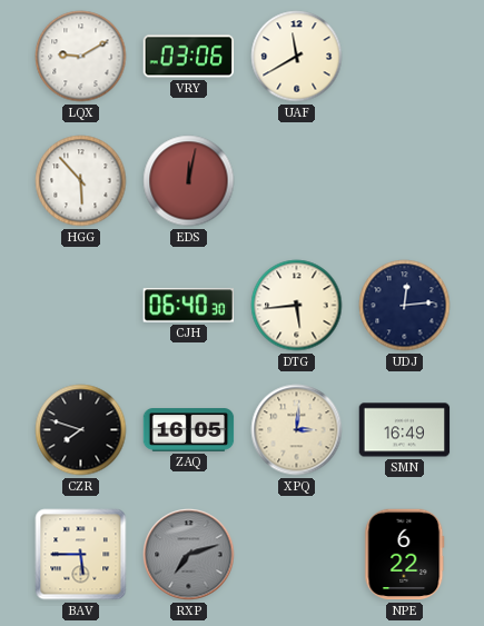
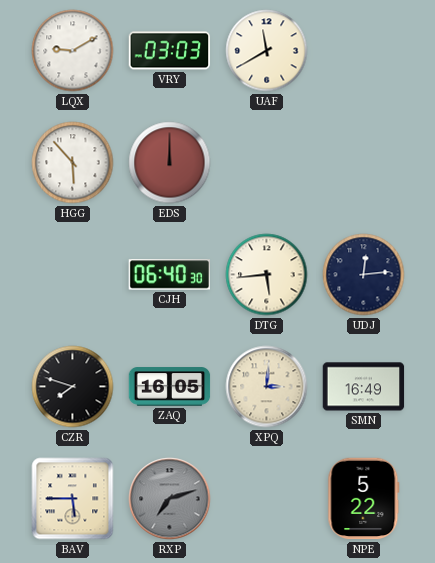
VRY: 03:06 -> 03:03
EDS: 12:02 -> 12:00
NPE: 6:22 -> 5:22
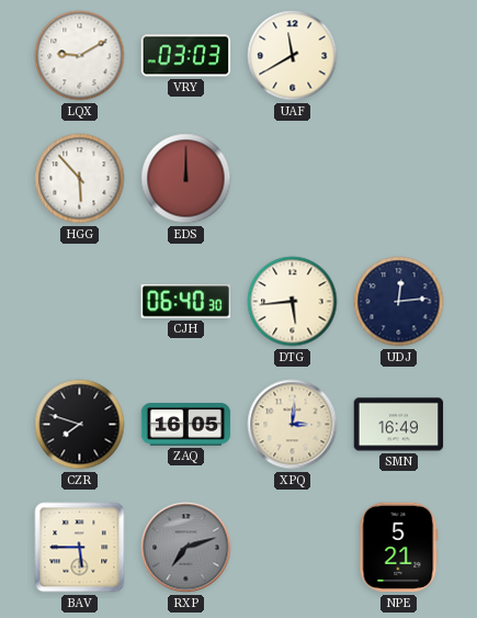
NPE: 5:22 -> 5:21
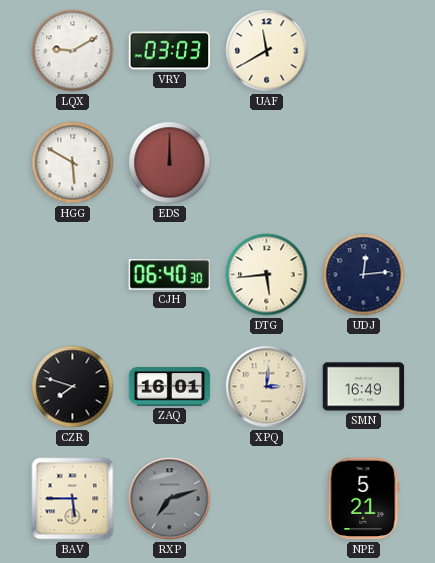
HGG: 5:53 -> 5:50
ZAQ: 16:05 -> 16:01
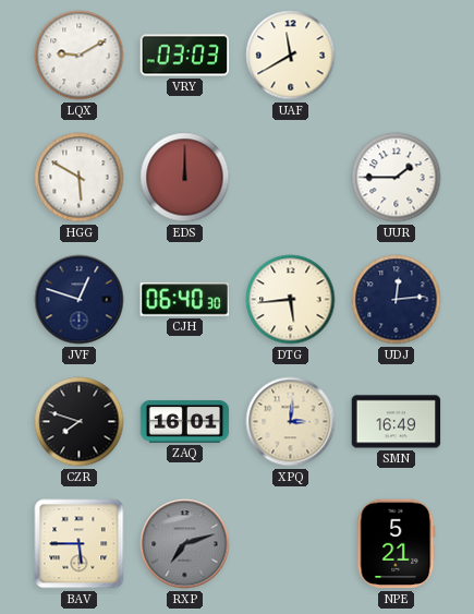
UUR: none -> 1:45
JVF: none -> 12:48
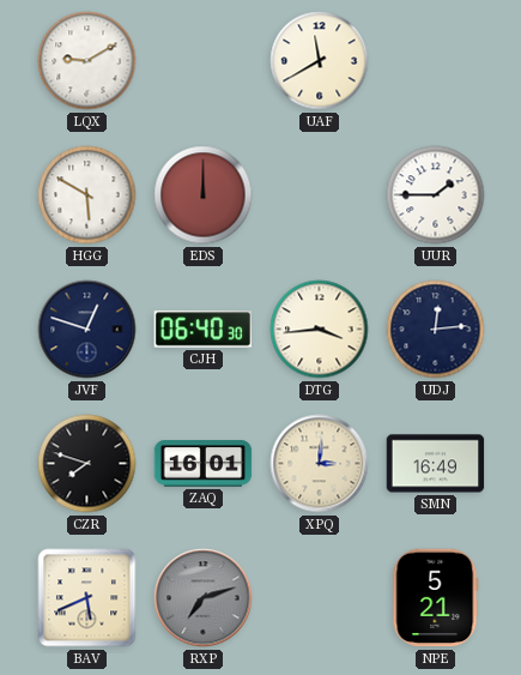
VRY: 03:03 -> none
DTG: 5:44 -> 3:44
BAV: 5:45 -> 5:41
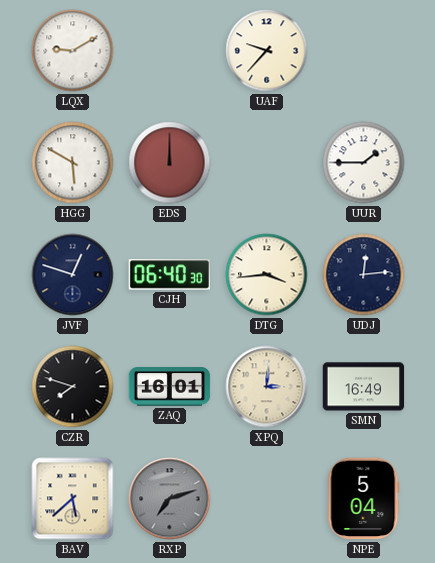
UAF: 11:40 -> 9:37
BAV: 5:41 -> 5:38
NPE: 5:21 -> 5:04
